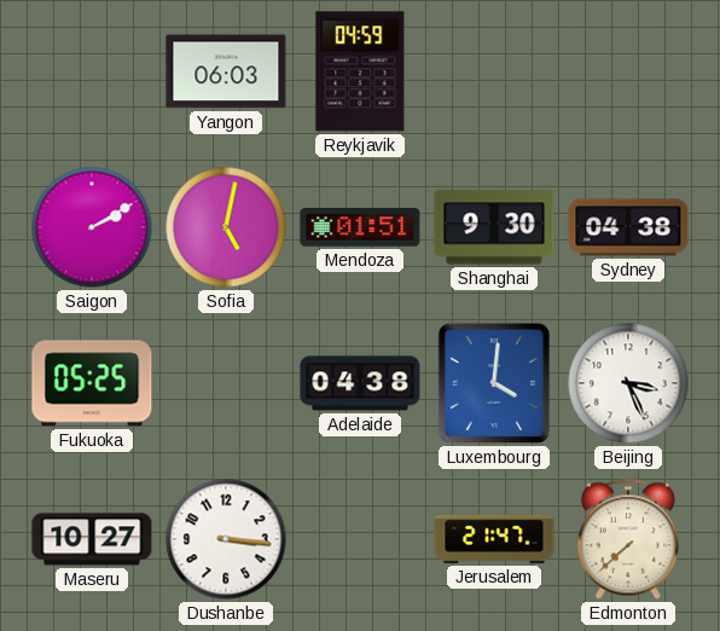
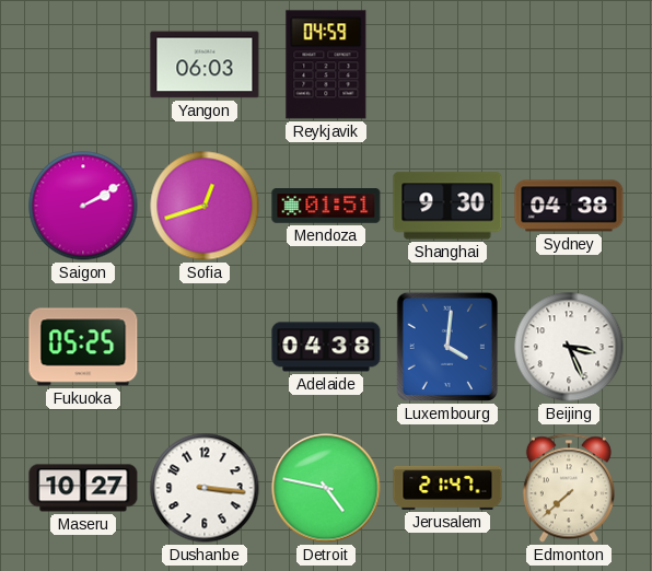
Sofia: 5:02 -> 12:42
Detroit: none -> 4:47
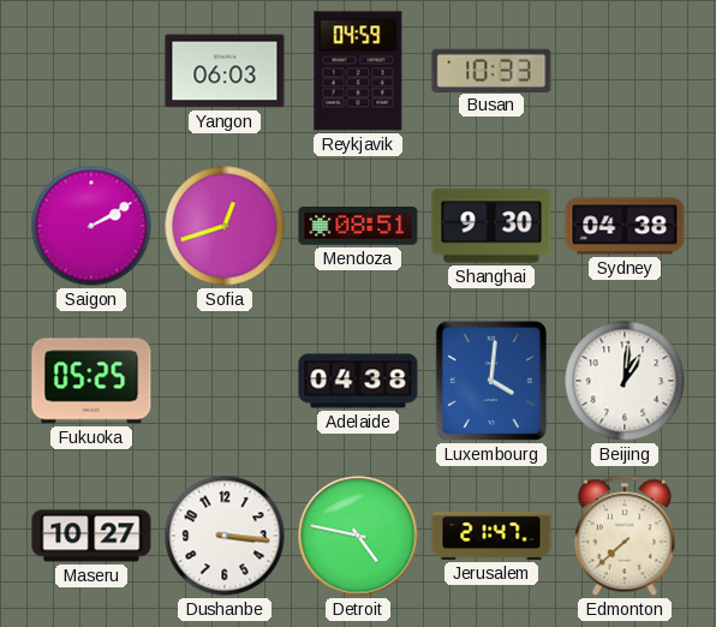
Busan: none -> 10:33
Mendoza: 01:51 -> 08:51
Beijing: 3:26 -> 1:01
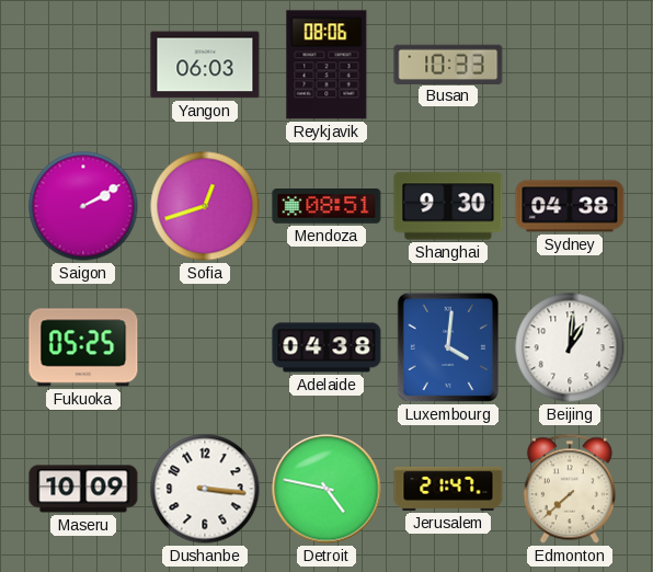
Reykjavik: 04:59 -> 08:06
Maseru: 10:27 -> 10:09
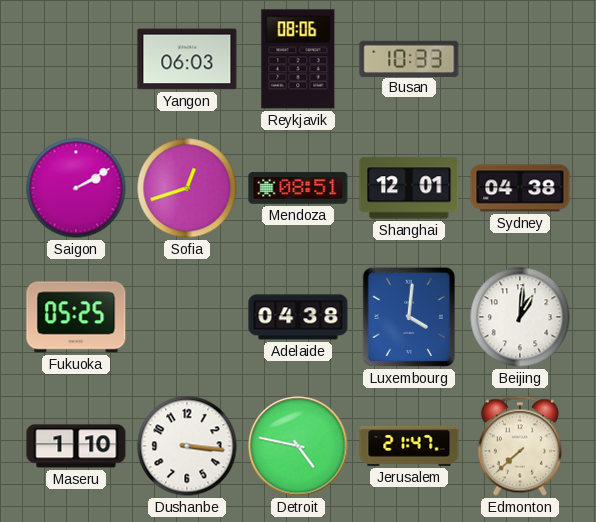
Shanghai: 9:30 -> 12:01
Maseru: 10:09 -> 1:10
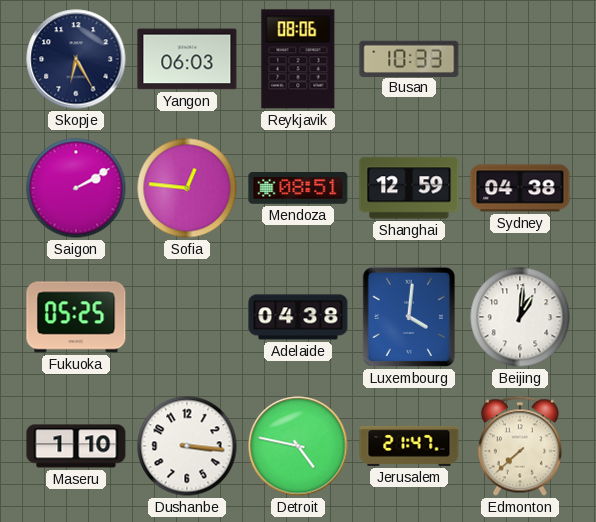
Skopje: none -> 6:25
Sofia: 12:42 -> 12:46
Shanghai: 12:01 -> 12:59
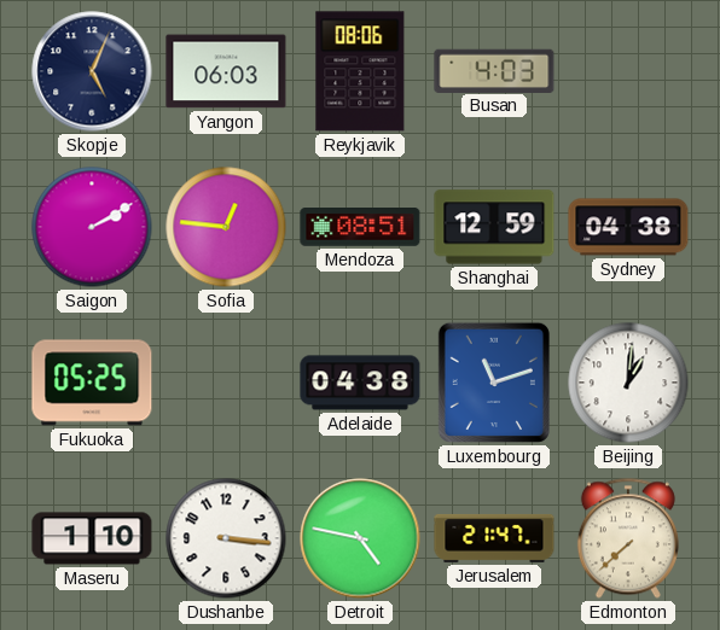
Skopje: 6:25 -> 5:04
Busan: 10:33 -> 4:03
Luxembourg: 4:01 -> 11:12
